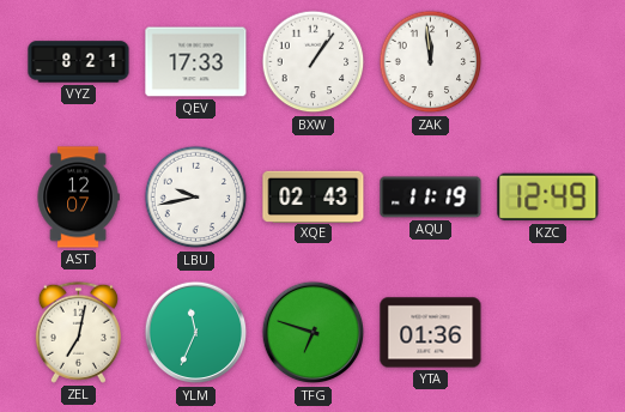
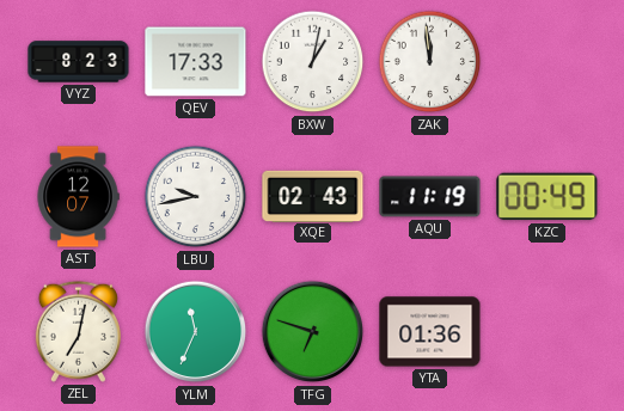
VYZ: 8:21 -> 8:23
BXW: 1:06 -> 1:02
KZC: 12:49 -> 00:49
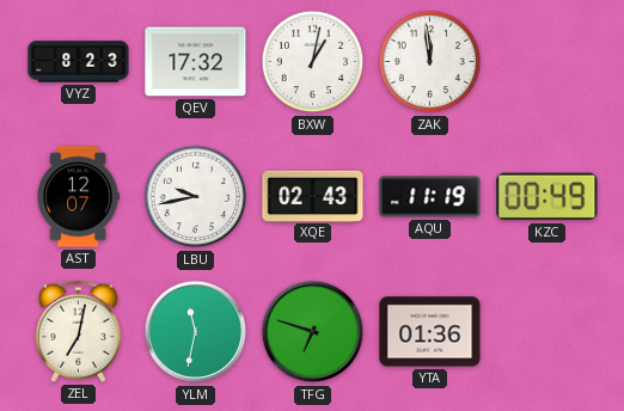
QEV: 17:33 -> 17:32
YLM: 11:34 -> 11:32
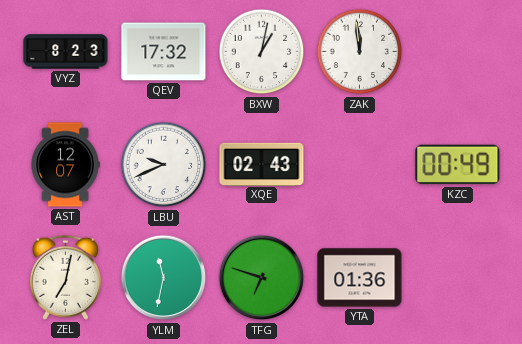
LBU: 9:43 -> 9:41
AQU: 11:19 -> none
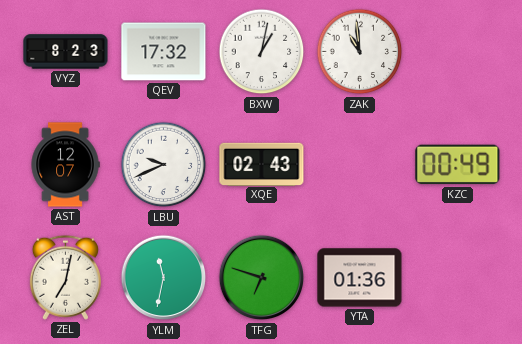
ZAK: 11:59 -> 10:59
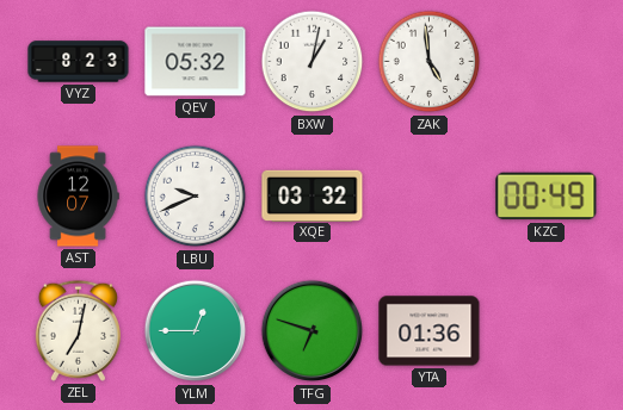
QEV: 17:32 -> 05:32
ZAK: 10:59 -> 4:59
XQE: 02:43 -> 03:32
YLM: 11:32 -> 12:45
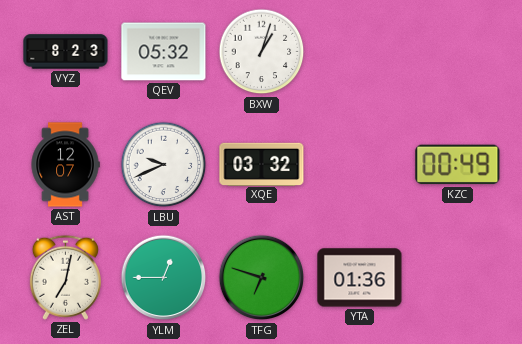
BXW: 1:02 -> 1:03
ZAK: 4:59 -> none
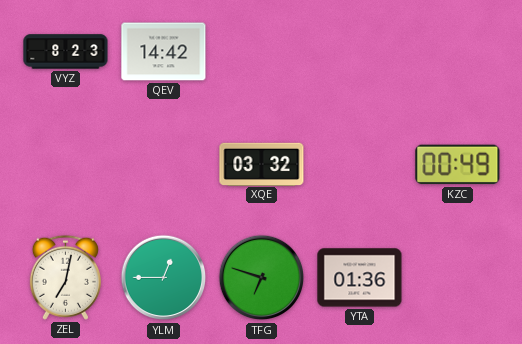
QEV: 05:32 -> 14:42
BXW: 1:03 -> none
AST: 12:07 -> none
LBU: 9:41 -> none
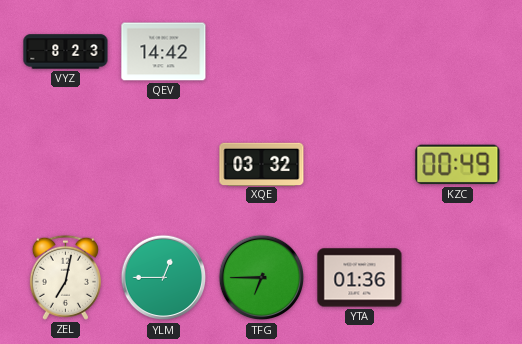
TFG: 6:48 -> 6:45
